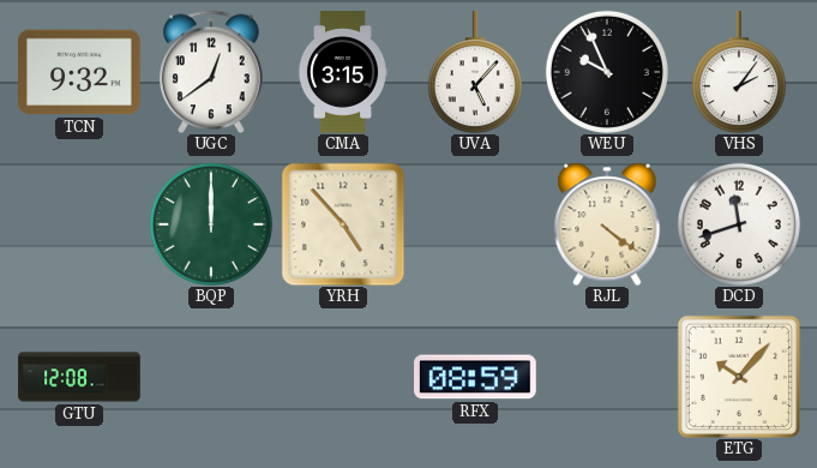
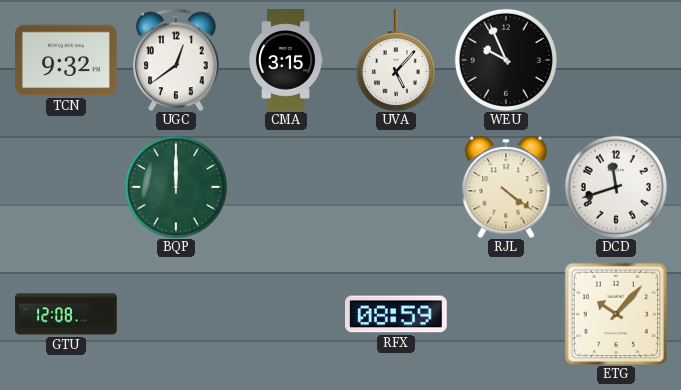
VHS: 2:06 -> none
YRH: 4:53 -> none
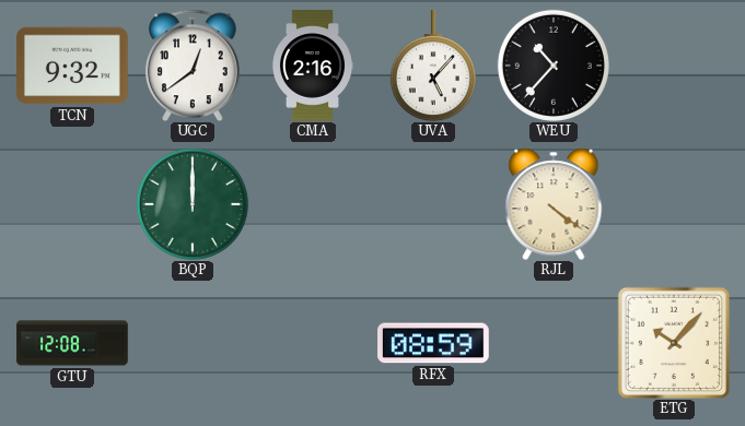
CMA: 3:15 -> 2:16
WEU: 9:56 -> 10:37
DCD: 11:42 -> none
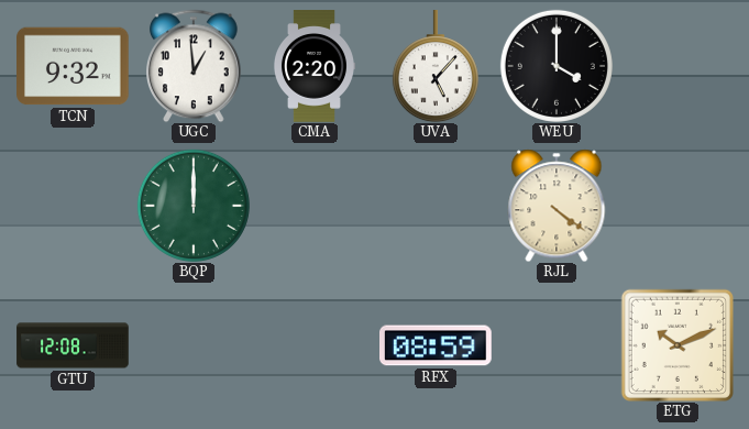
UGC: 12:39 -> 12:59
CMA: 2:16 -> 2:20
WEU: 10:37 -> 4:00
ETG: 10:07 -> 10:11
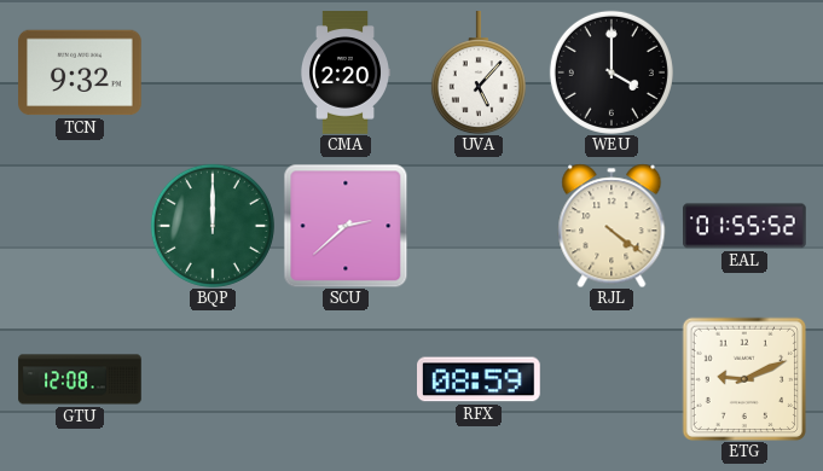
UGC: 12:59 -> none
SCU: none -> 2:38
EAL: none -> 01:55
ETG: 10:11 -> 9:11
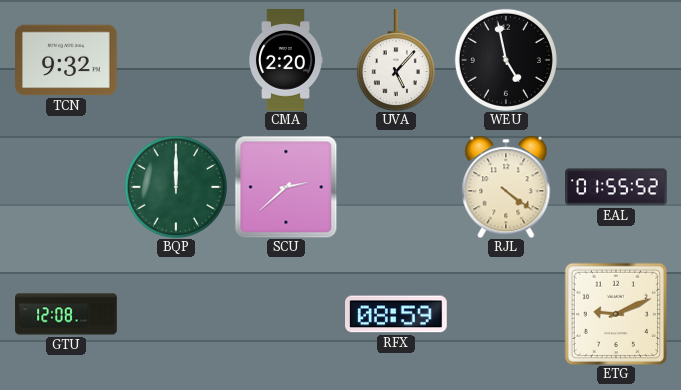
WEU: 4:00 -> 4:58
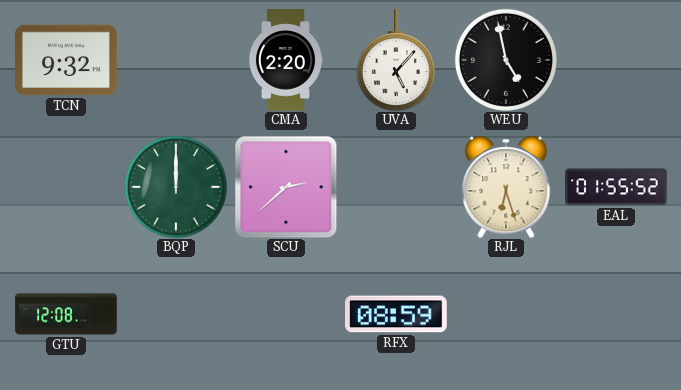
RJL: 4:21 -> 6:27
ETG: 9:11 -> none
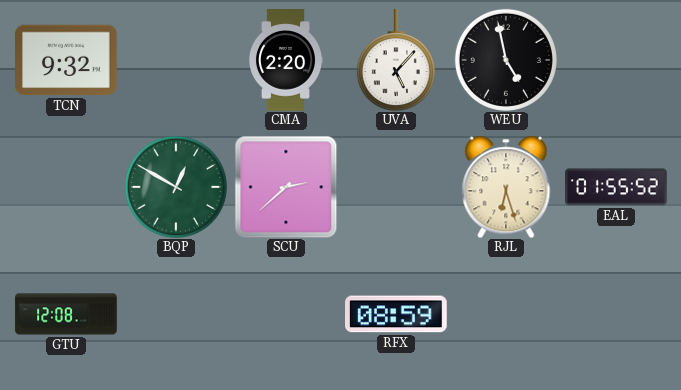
BQP: 12:00 -> 12:50
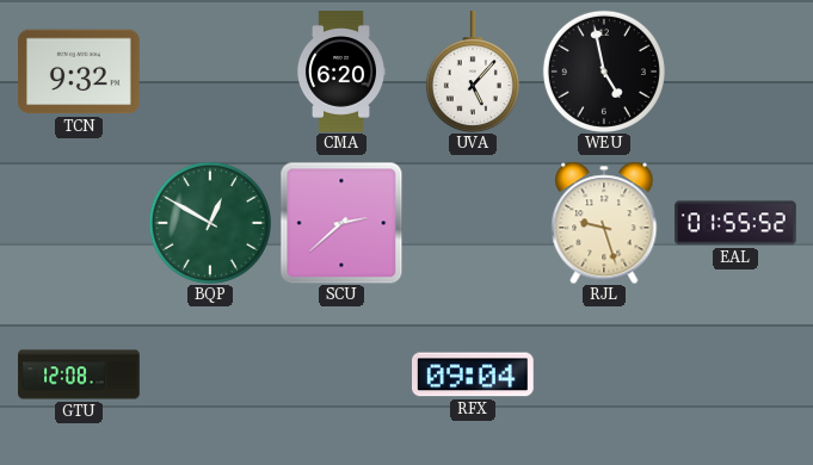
CMA: 2:20 -> 6:20
RJL: 6:27 -> 9:27
RFX: 08:59 -> 09:04
